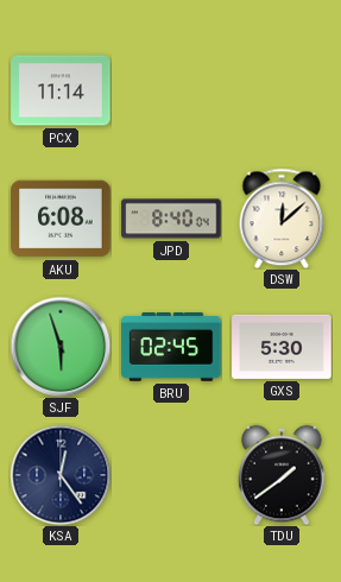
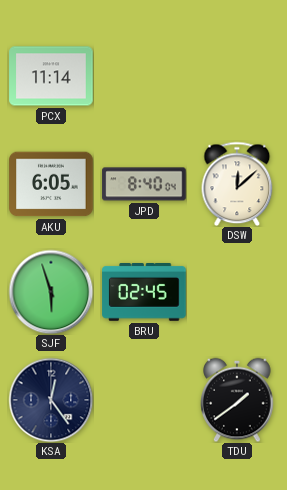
AKU: 6:08 -> 6:05
GXS: 5:30 -> none
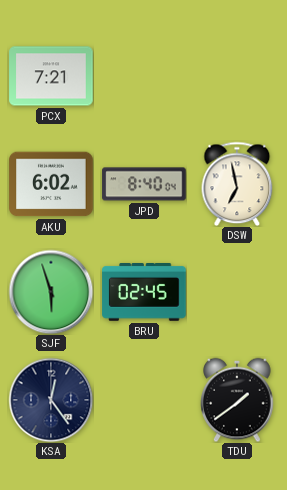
PCX: 11:14 -> 7:21
AKU: 6:05 -> 6:02
DSW: 12:08 -> 6:58
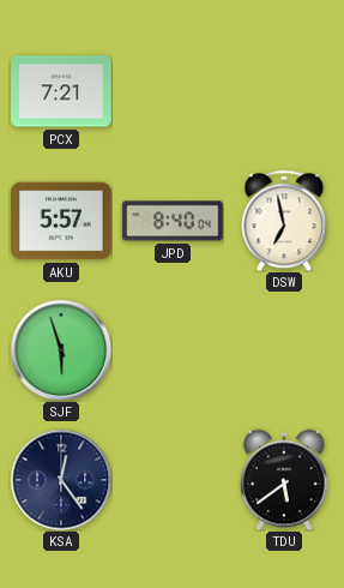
AKU: 6:02 -> 5:57
BRU: 02:45 -> none
TDU: 1:39 -> 5:39
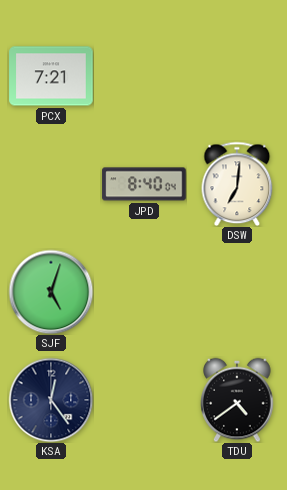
AKU: 5:57 -> none
DSW: 6:58 -> 7:01
SJF: 5:57 -> 5:03
TDU: 5:39 -> 4:39
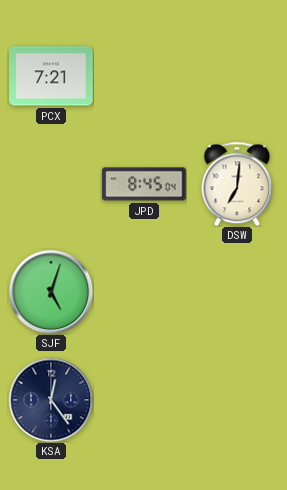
JPD: 8:40 -> 8:45
TDU: 4:39 -> none
